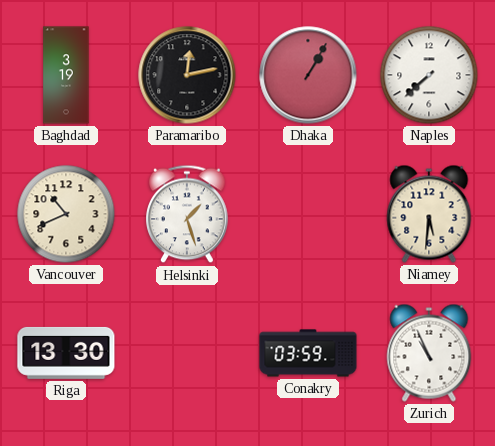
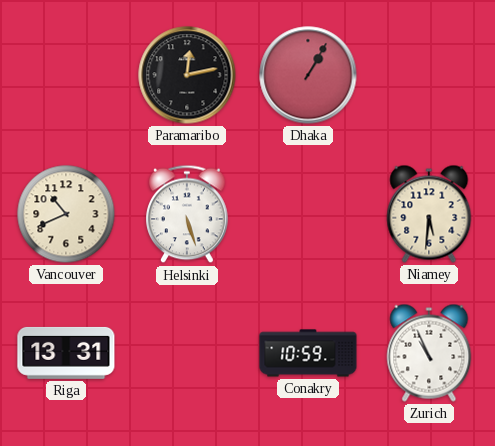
Baghdad: 3:19 -> none
Naples: 7:38 -> none
Helsinki: 1:27 -> 5:27
Riga: 13:30 -> 13:31
Conakry: 03:59 -> 10:59
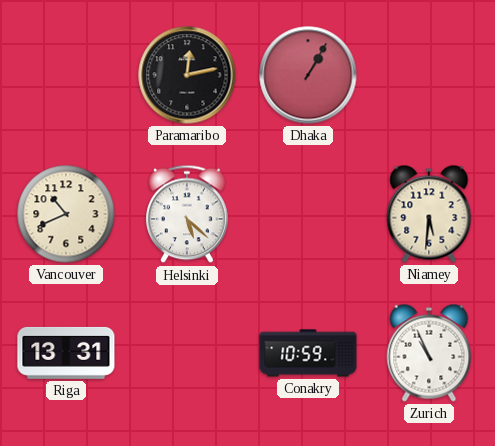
Helsinki: 5:27 -> 5:22
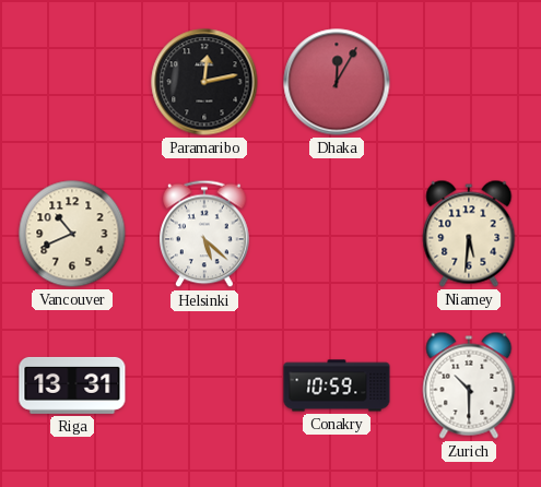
Dhaka: 1:05 -> 12:05
Zurich: 10:56 -> 10:30
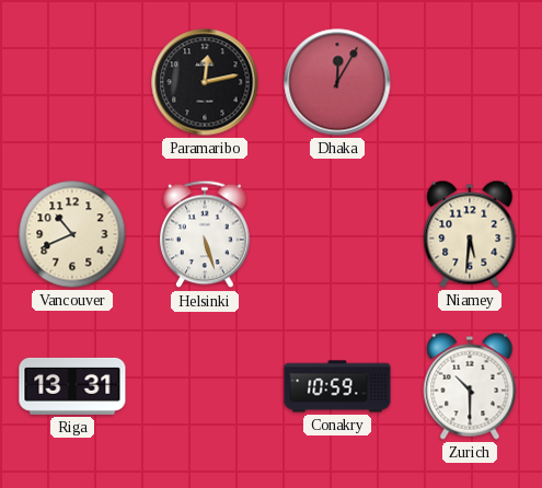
Helsinki: 5:22 -> 5:27
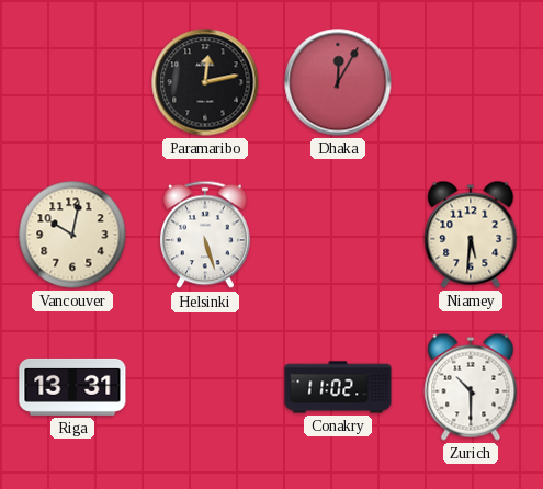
Vancouver: 10:41 -> 10:02
Conakry: 10:59 -> 11:02
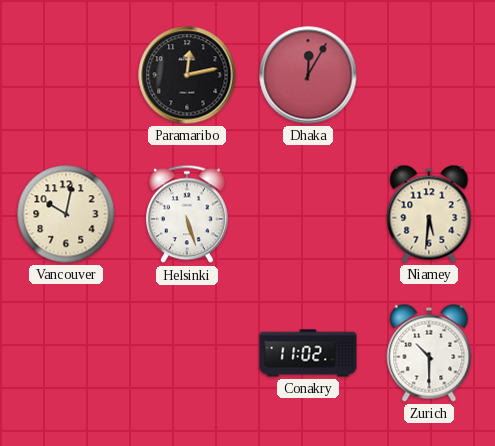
Riga: 13:31 -> none
